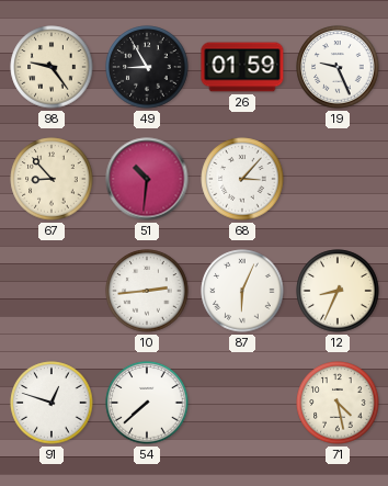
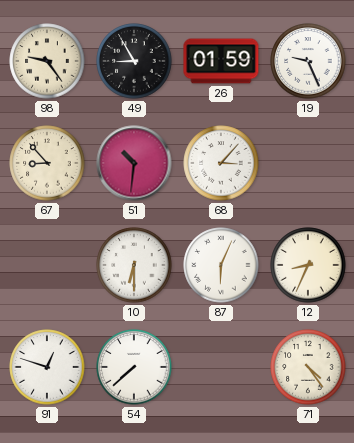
10: 2:44 -> 6:30
71: 4:28 -> 4:24
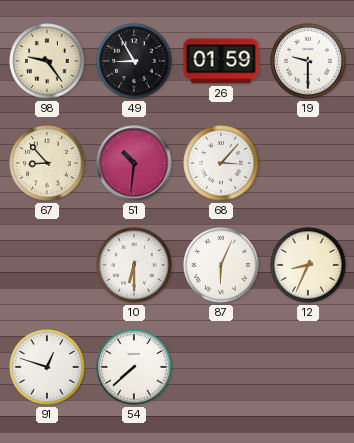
19: 9:26 -> 9:30
71: 4:24 -> none
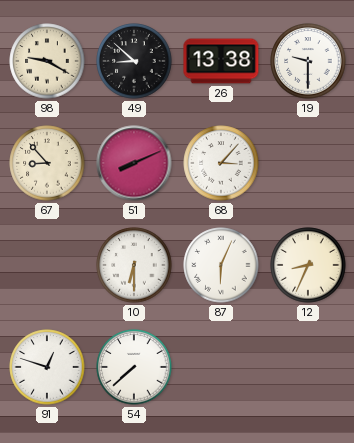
98: 9:24 -> 9:20
49: 8:55 -> 8:52
26: 01:59 -> 13:38
51: 10:31 -> 8:11
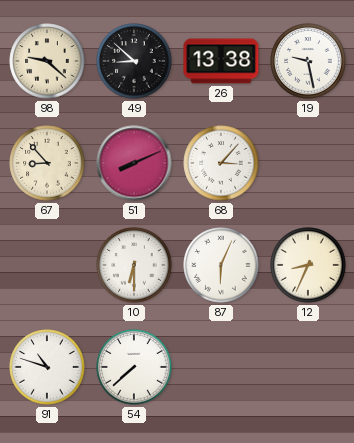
98: 9:20 -> 9:22
19: 9:30 -> 9:28
91: 12:48 -> 10:48
